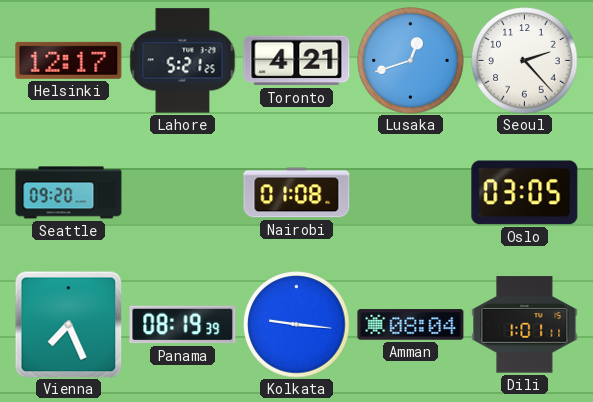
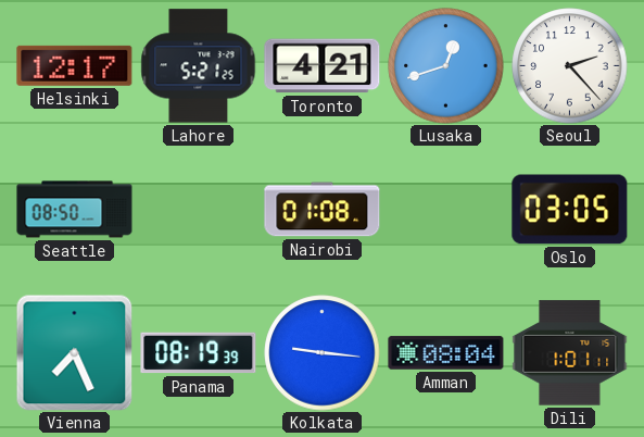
Seattle: 09:20 -> 08:50
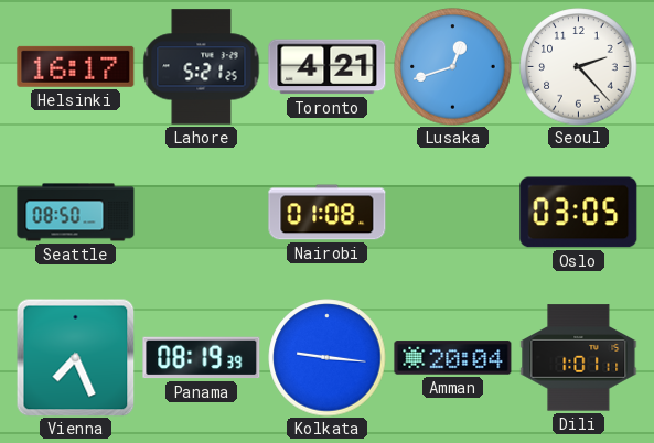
Helsinki: 12:17 -> 16:17
Amman: 08:04 -> 20:04
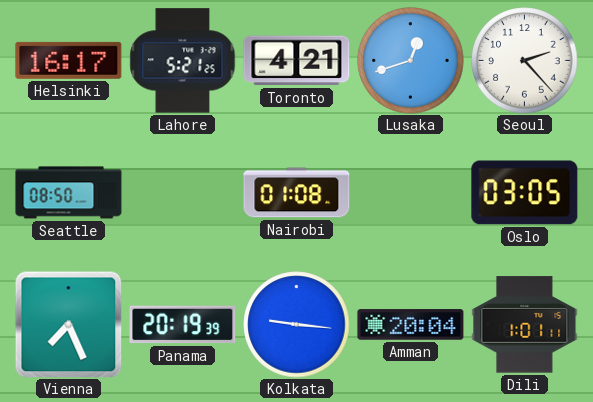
Panama: 08:19 -> 20:19
